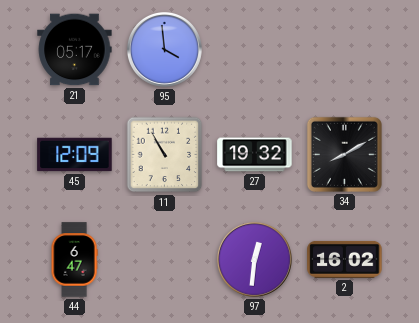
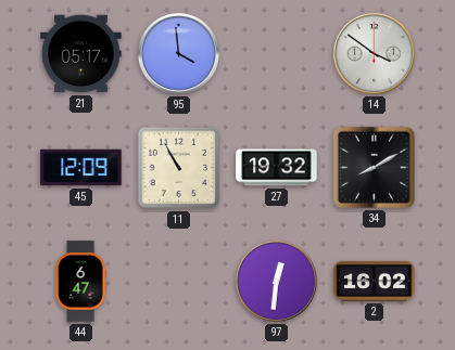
14: none -> 3:51
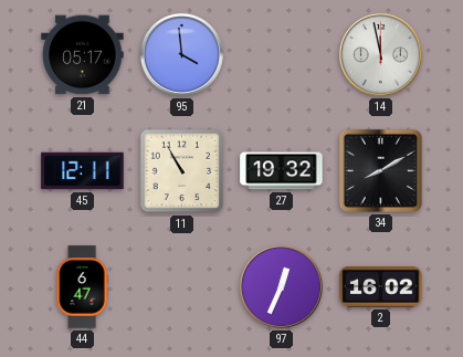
14: 3:51 -> 11:58
45: 12:09 -> 12:11
97: 12:31 -> 12:34
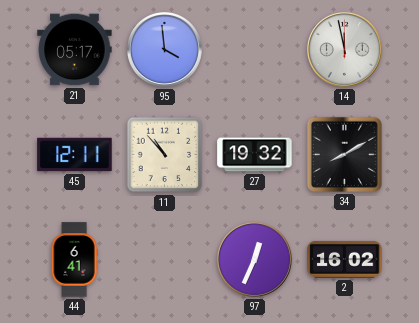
11: 10:55 -> 10:53
44: 6:47 -> 6:41
